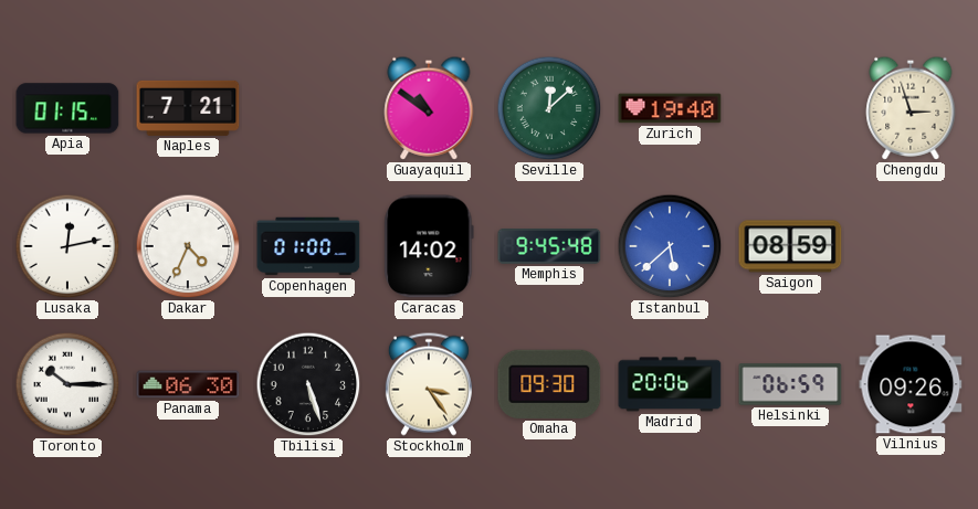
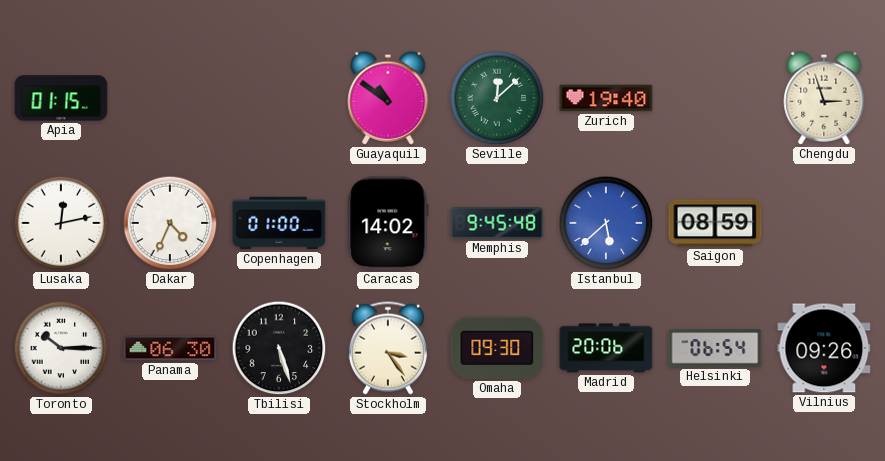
Naples: 7:21 -> none
Helsinki: 06:59 -> 06:54
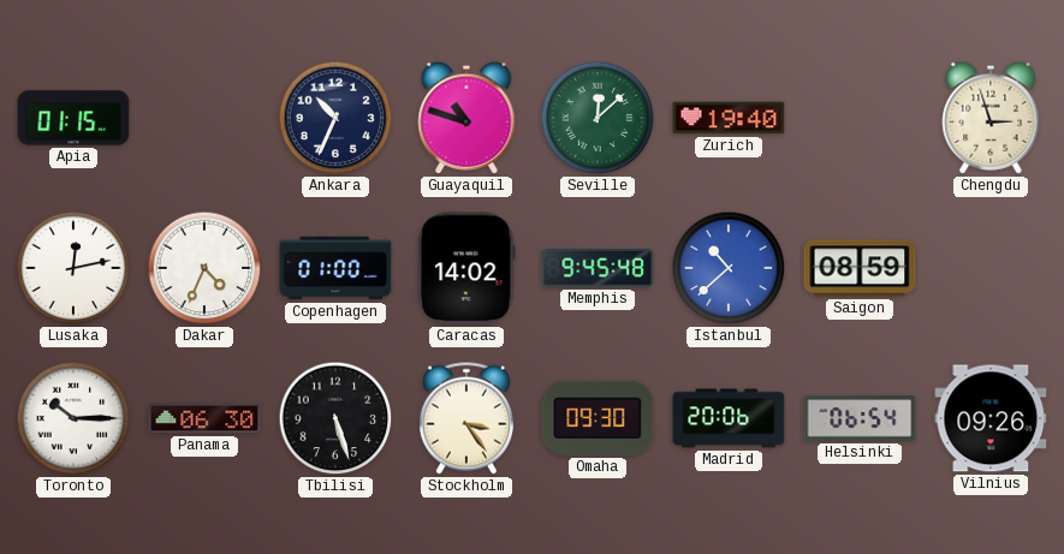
Ankara: none -> 10:34
Guayaquil: 10:51 -> 10:48
Istanbul: 5:38 -> 10:38
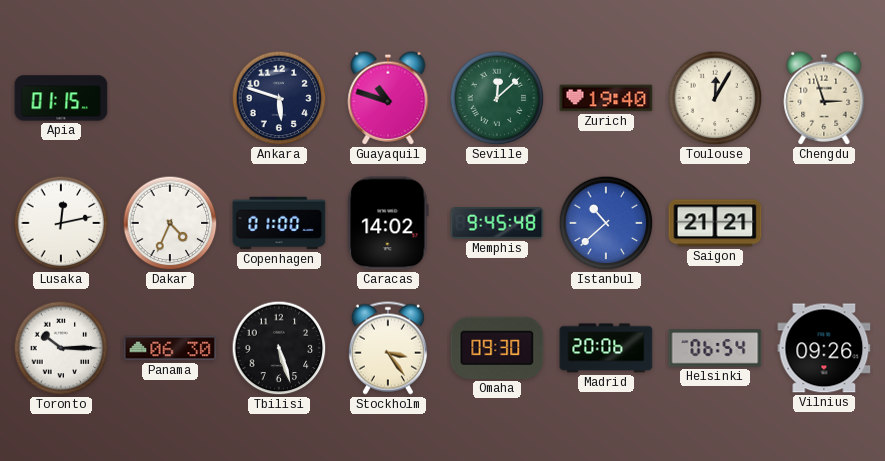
Ankara: 10:34 -> 5:48
Toulouse: none -> 12:05
Saigon: 08:59 -> 21:21
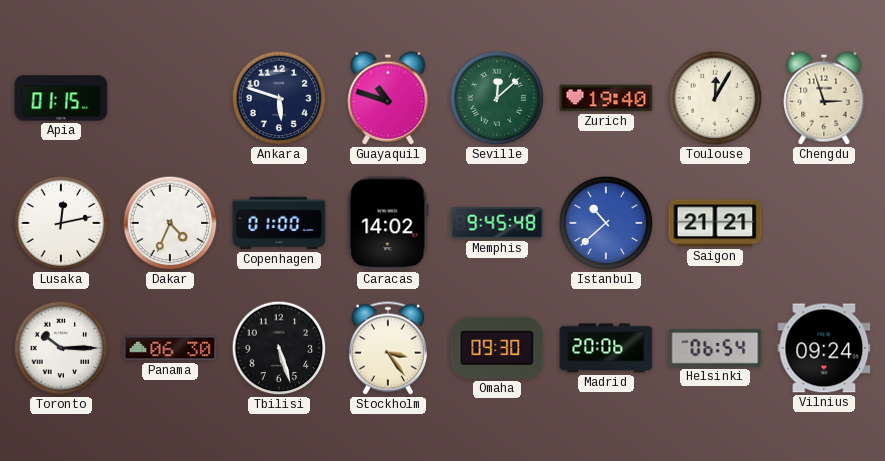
Vilnius: 09:26 -> 09:24
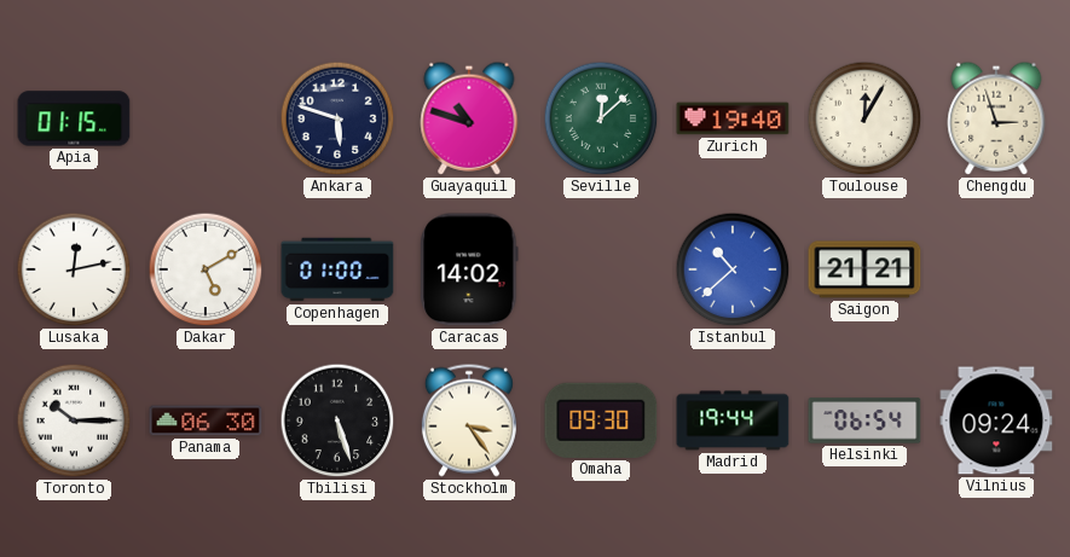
Dakar: 4:34 -> 5:10
Memphis: 9:45 -> none
Madrid: 20:06 -> 19:44
